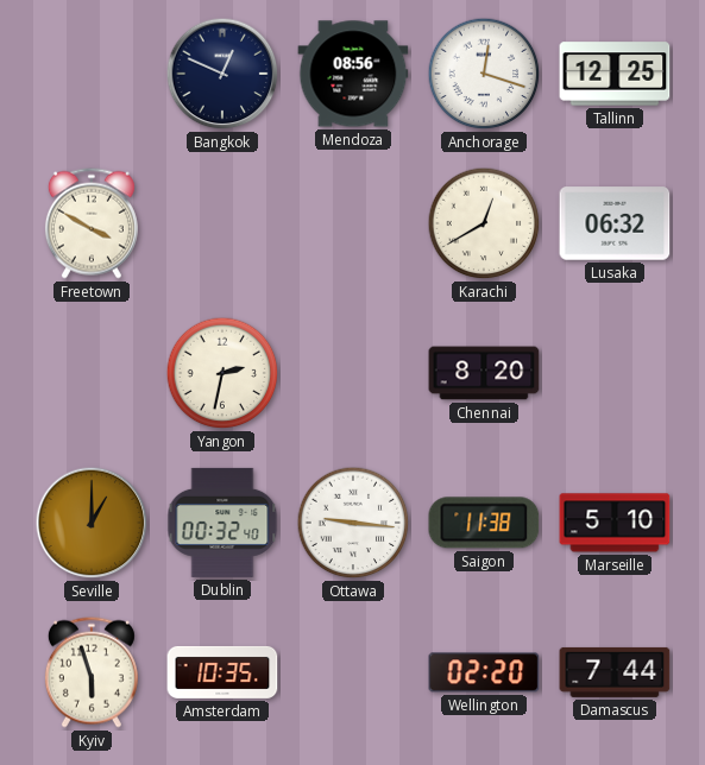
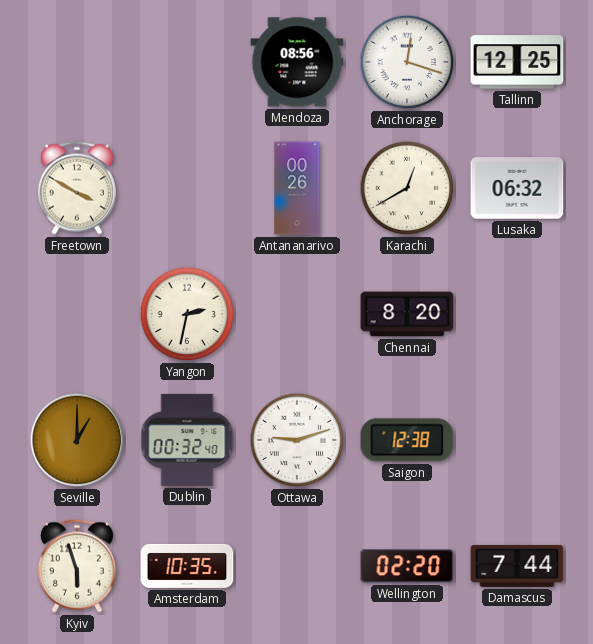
Bangkok: 12:49 -> none
Antananarivo: none -> 00:26
Ottawa: 9:16 -> 9:12
Saigon: 11:38 -> 12:38
Marseille: 5:10 -> none
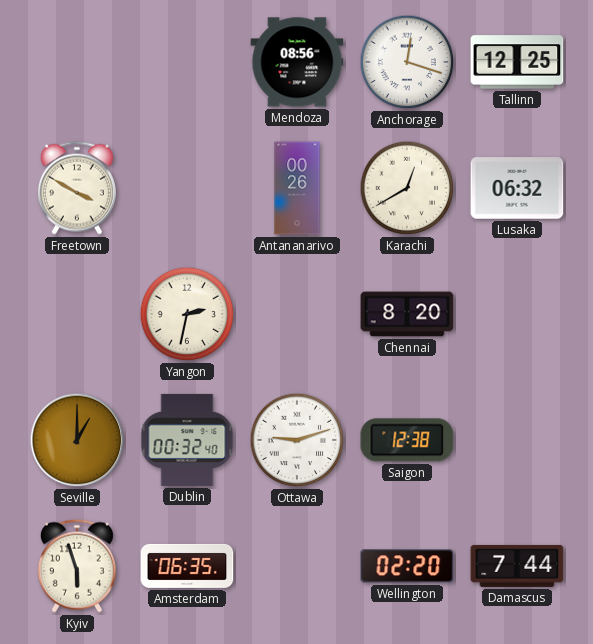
Amsterdam: 10:35 -> 06:35
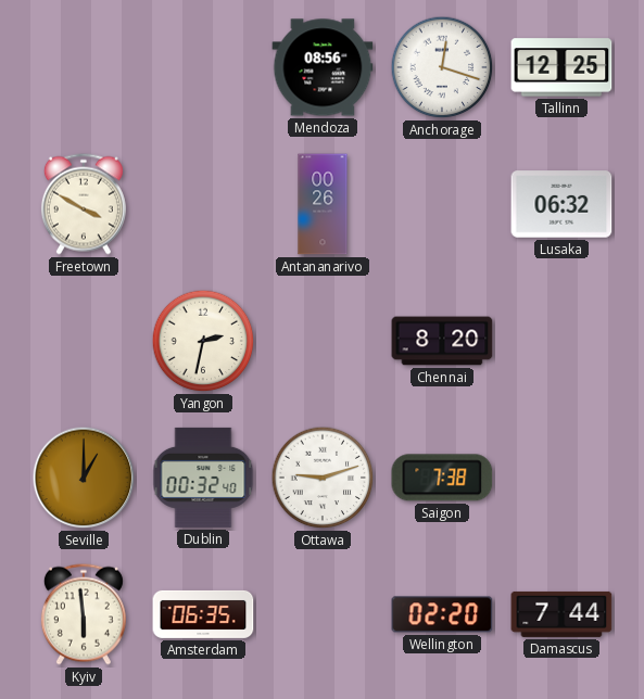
Karachi: 12:40 -> none
Saigon: 12:38 -> 7:38
Kyiv: 5:57 -> 5:59
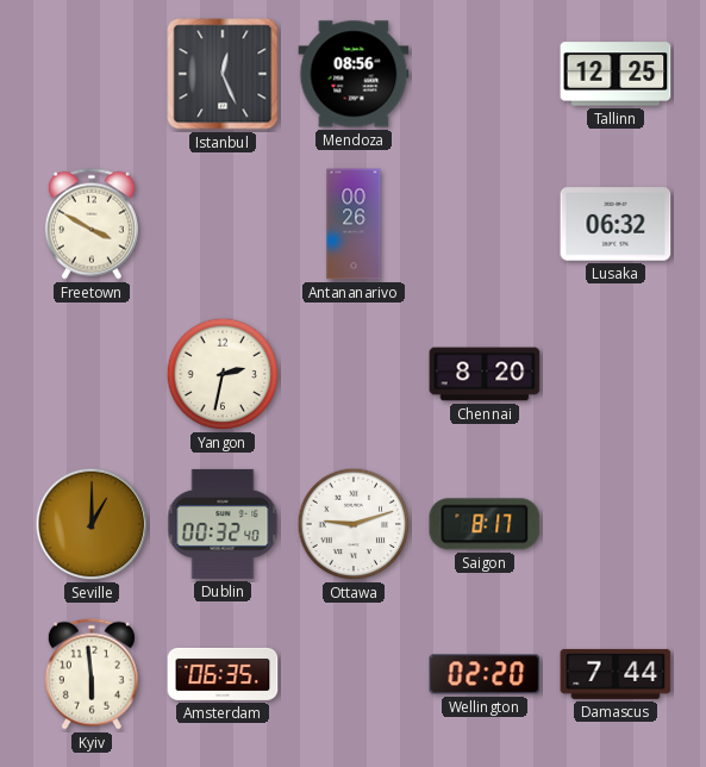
Istanbul: none -> 12:26
Anchorage: 12:18 -> none
Saigon: 7:38 -> 8:17
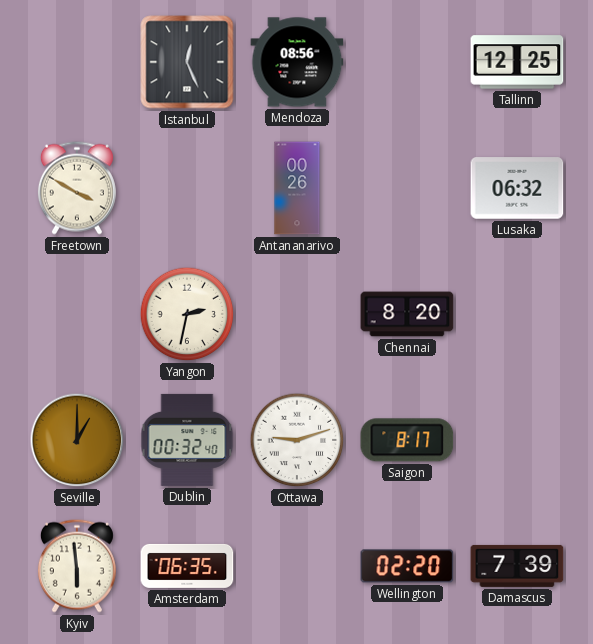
Damascus: 7:44 -> 7:39
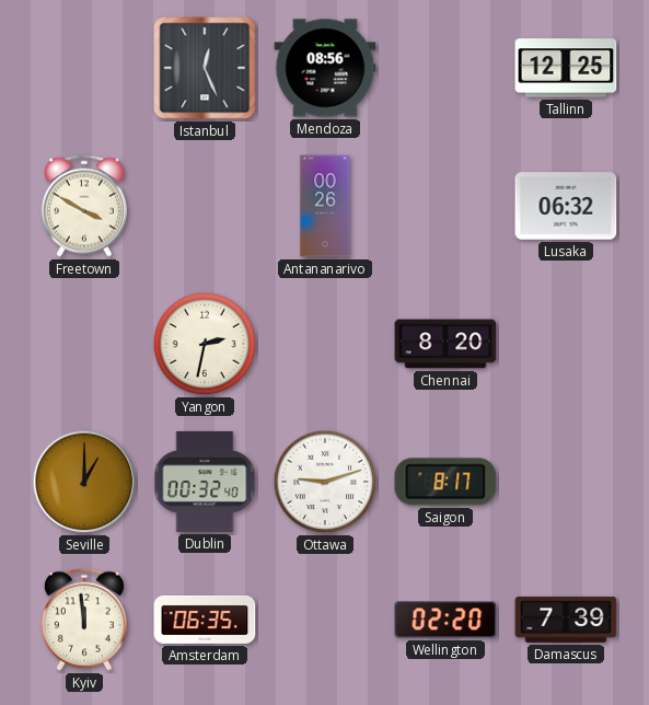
Kyiv: 5:59 -> 11:59
